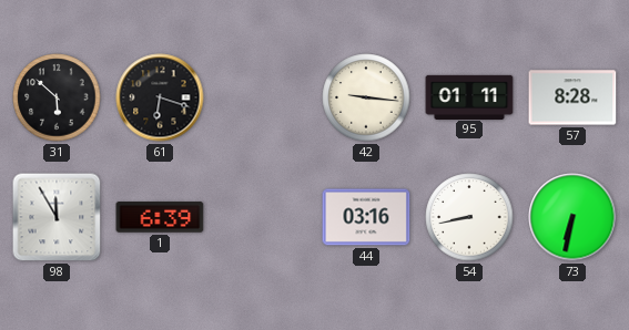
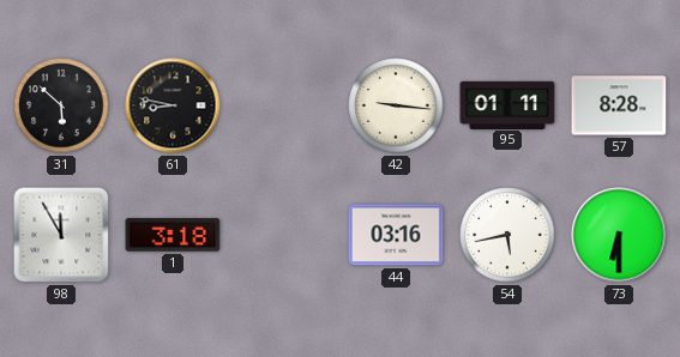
61: 6:18 -> 8:47
1: 6:39 -> 3:18
54: 8:43 -> 5:43
73: 6:32 -> 6:30
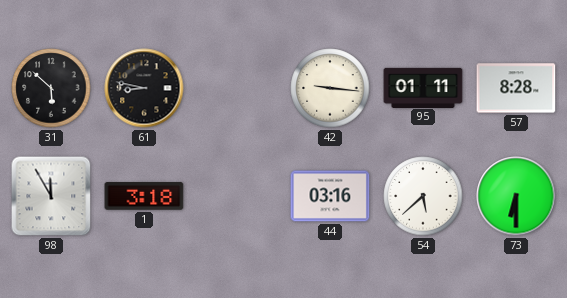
54: 5:43 -> 5:38
